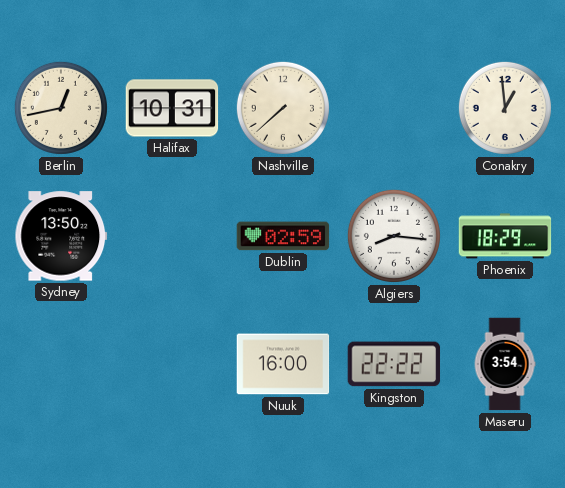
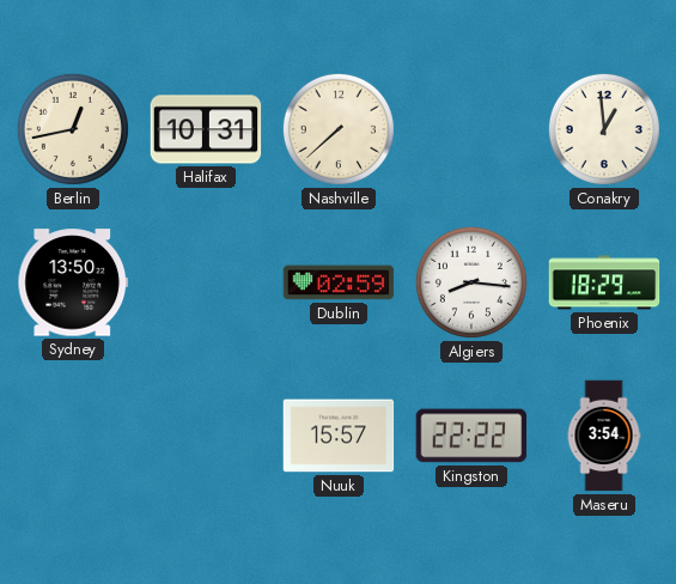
Nuuk: 16:00 -> 15:57
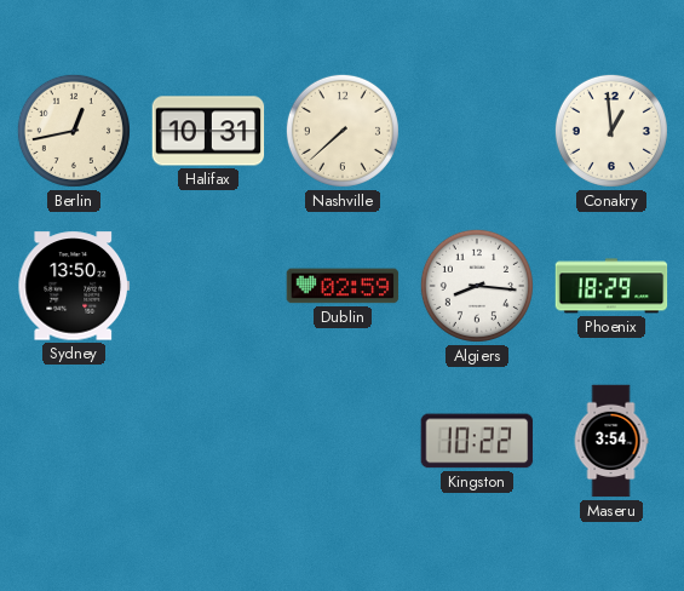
Nuuk: 15:57 -> none
Kingston: 22:22 -> 10:22
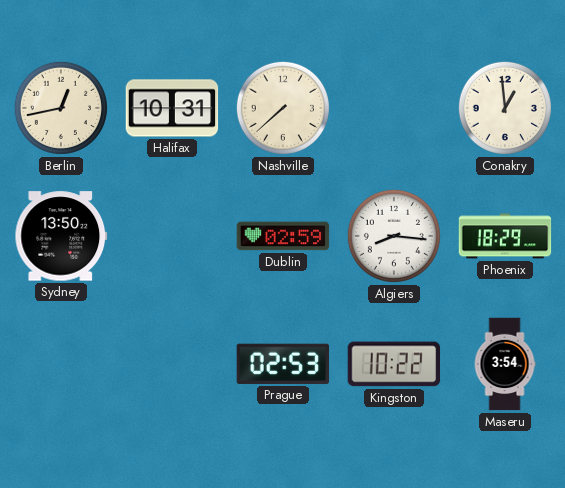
Prague: none -> 02:53
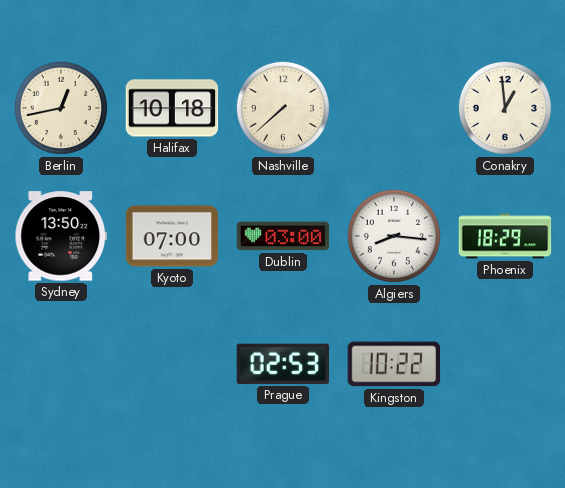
Halifax: 10:31 -> 10:18
Kyoto: none -> 07:00
Dublin: 02:59 -> 03:00
Maseru: 3:54 -> none
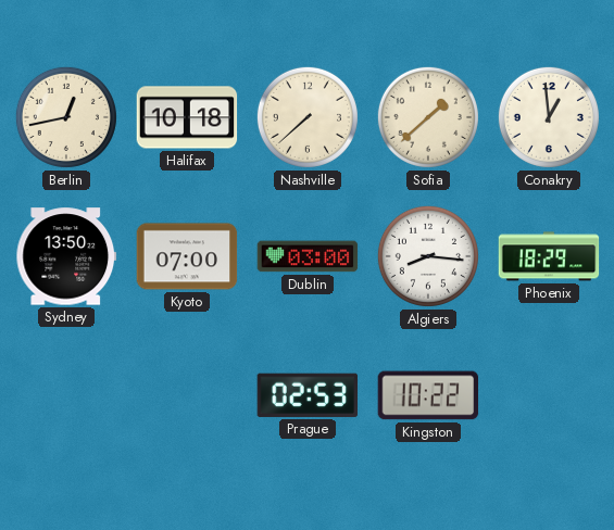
Sofia: none -> 1:38
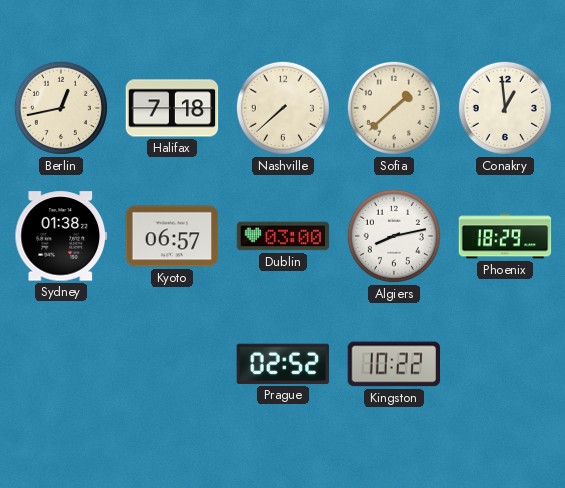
Halifax: 10:18 -> 7:18
Sydney: 13:50 -> 01:38
Kyoto: 07:00 -> 06:57
Algiers: 8:16 -> 8:13
Prague: 02:53 -> 02:52
